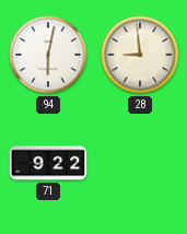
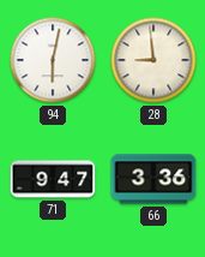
71: 9:22 -> 9:47
66: none -> 3:36
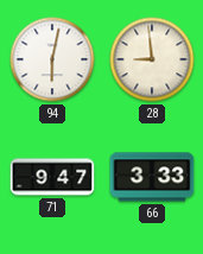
66: 3:36 -> 3:33
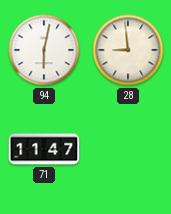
71: 9:47 -> 11:47
66: 3:33 -> none
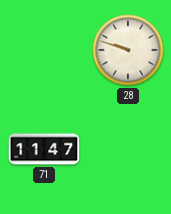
94: 6:02 -> none
28: 8:59 -> 9:48
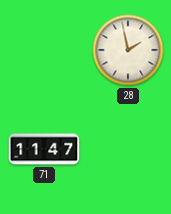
28: 9:48 -> 1:58
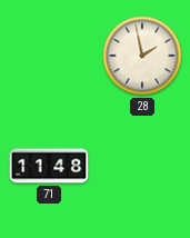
71: 11:47 -> 11:48
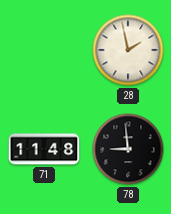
78: none -> 8:59
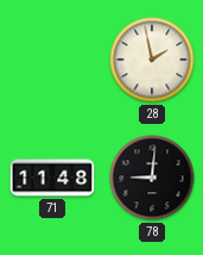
78: 8:59 -> 9:01
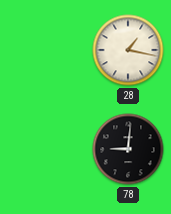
28: 1:58 -> 1:17
71: 11:48 -> none
